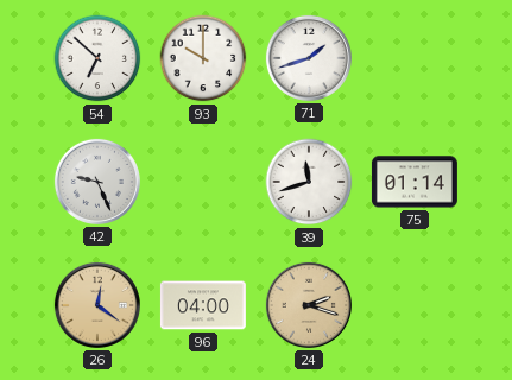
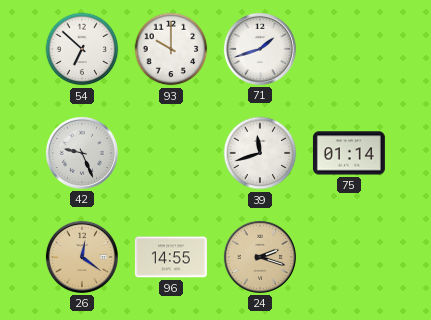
96: 04:00 -> 14:55
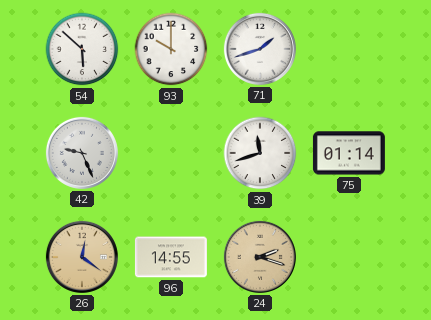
54: 6:52 -> 5:52
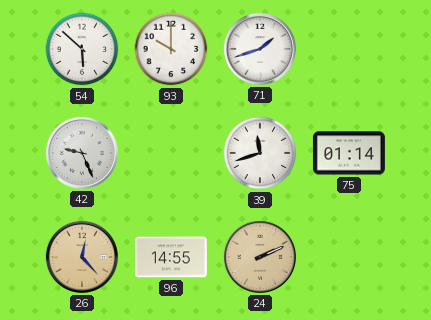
26: 12:21 -> 12:23
24: 2:18 -> 2:11
